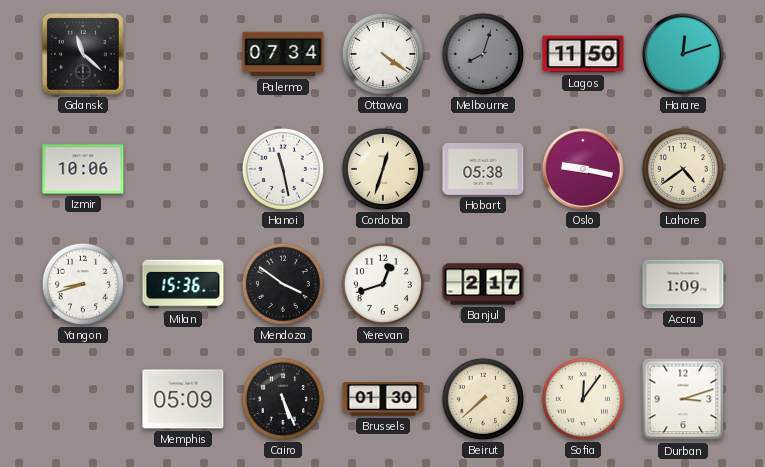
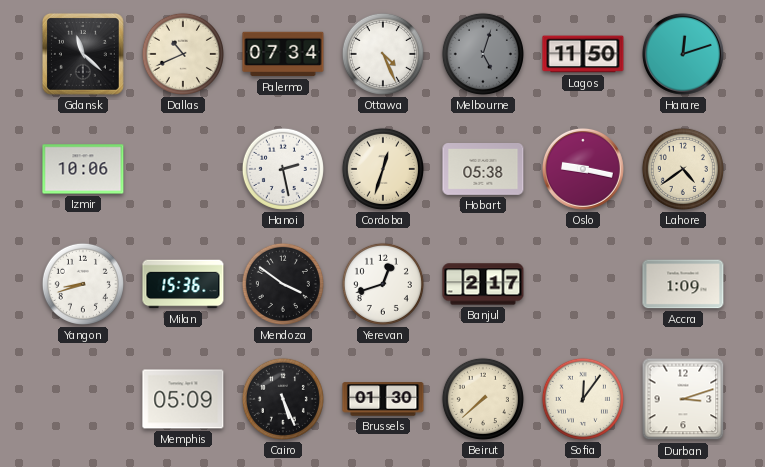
Dallas: none -> 10:41
Ottawa: 4:21 -> 4:26
Melbourne: 8:03 -> 5:03
Hanoi: 11:28 -> 2:28
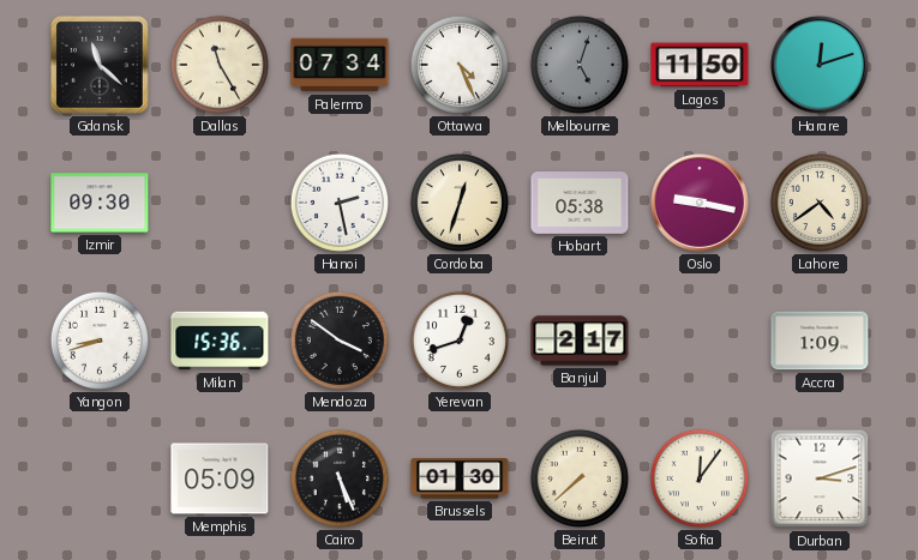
Dallas: 10:41 -> 11:25
Izmir: 10:06 -> 09:30
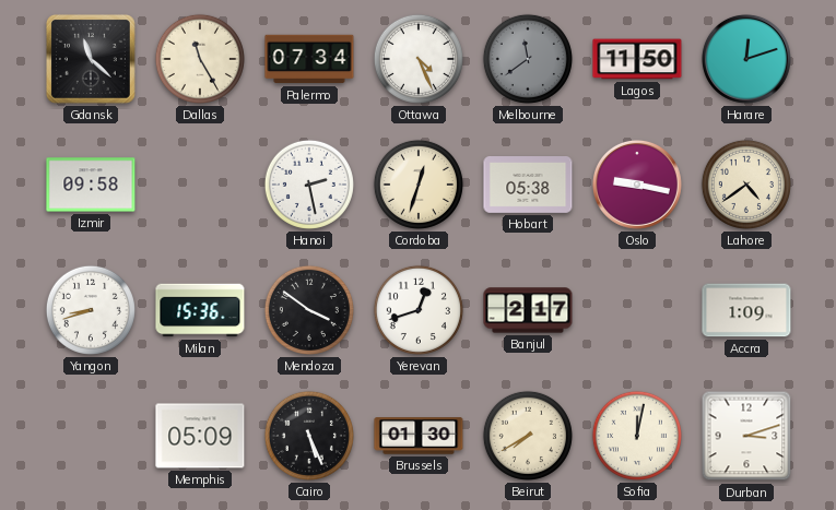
Melbourne: 5:03 -> 11:39
Izmir: 09:30 -> 09:58
Beirut: 7:38 -> 7:40
Sofia: 12:06 -> 12:02
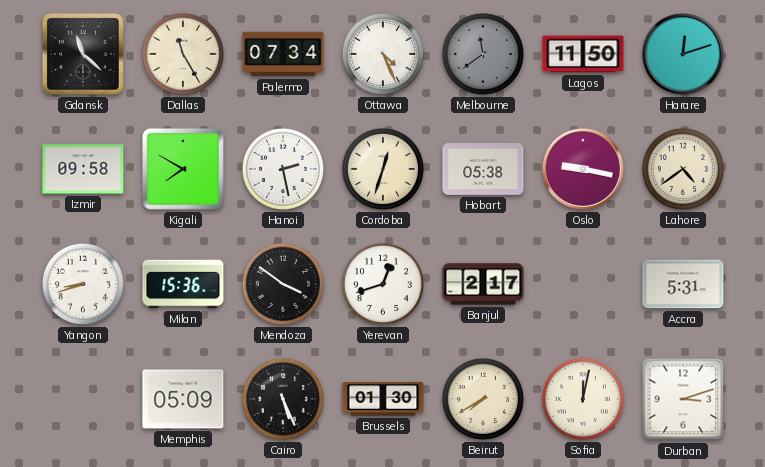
Kigali: none -> 7:50
Accra: 1:09 -> 5:31
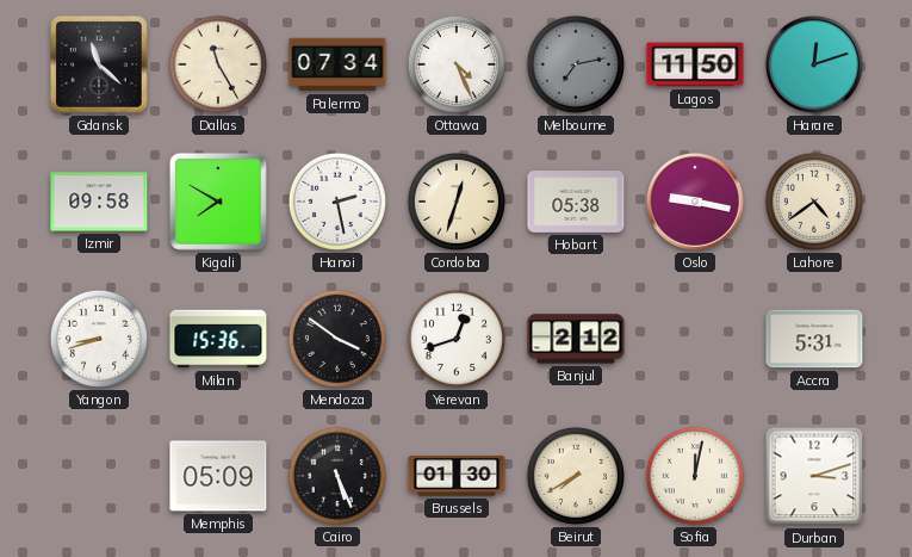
Melbourne: 11:39 -> 7:13
Banjul: 2:17 -> 2:12
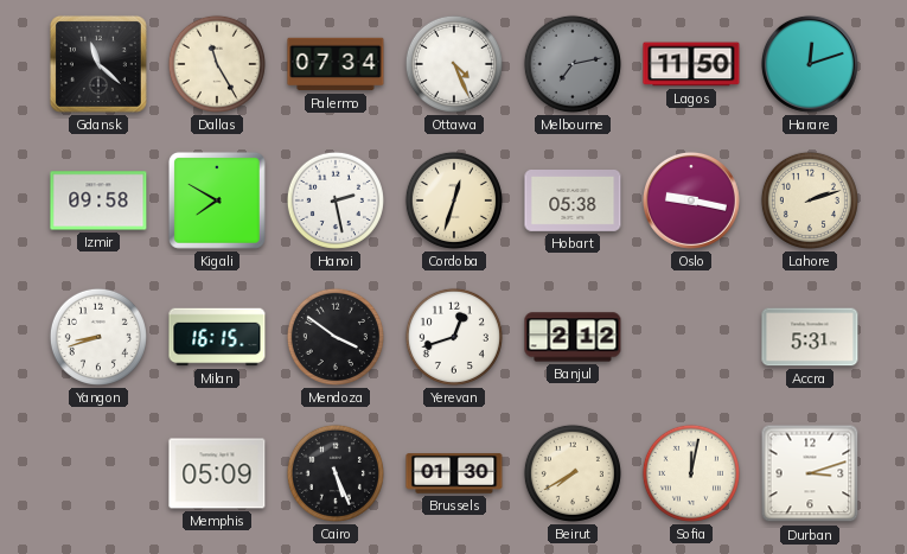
Lahore: 4:39 -> 2:12
Milan: 15:36 -> 16:15
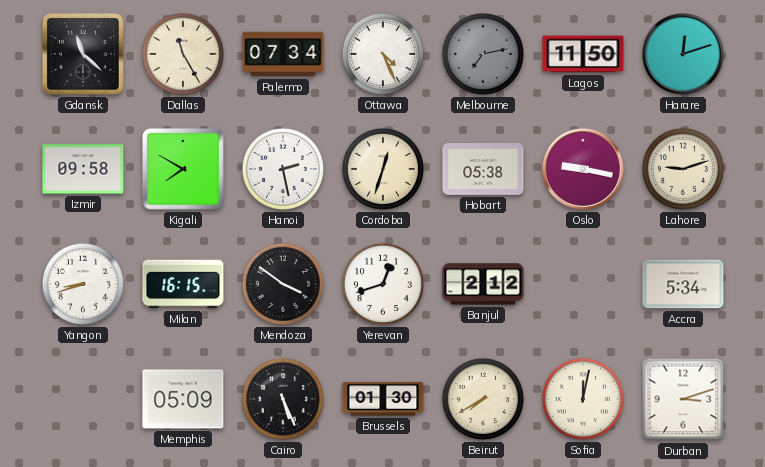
Lahore: 2:12 -> 9:12
Accra: 5:31 -> 5:34
